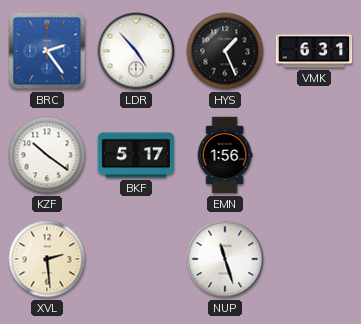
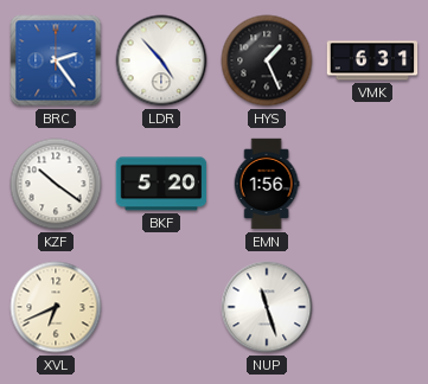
BKF: 5:17 -> 5:20
XVL: 2:29 -> 6:41
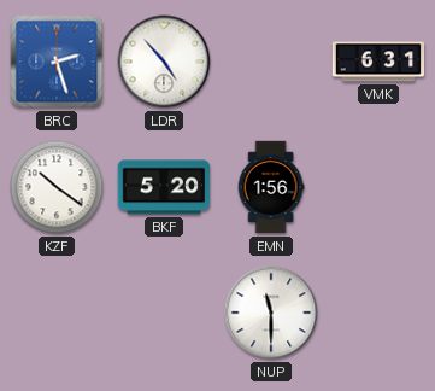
BRC: 2:24 -> 2:27
HYS: 1:26 -> none
XVL: 6:41 -> none
NUP: 11:27 -> 11:30
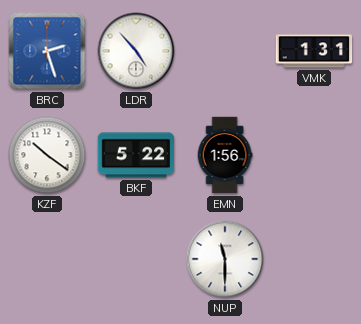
VMK: 6:31 -> 1:31
BKF: 5:20 -> 5:22
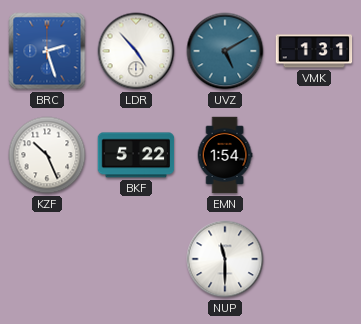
UVZ: none -> 5:10
KZF: 10:21 -> 10:26
EMN: 1:56 -> 1:54
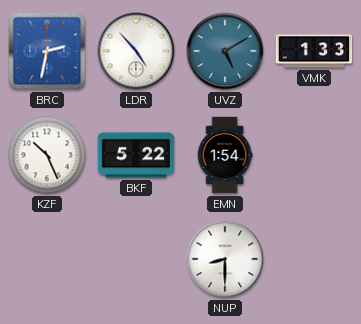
BRC: 2:27 -> 2:32
VMK: 1:31 -> 1:33
NUP: 11:30 -> 8:30
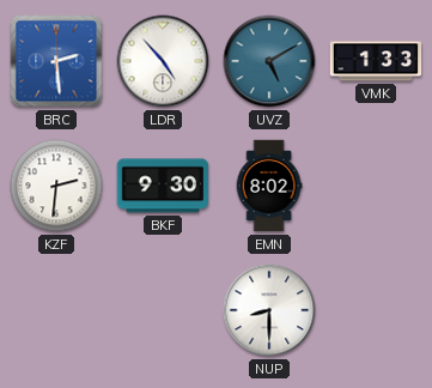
BRC: 2:32 -> 2:29
KZF: 10:26 -> 2:31
BKF: 5:22 -> 9:30
EMN: 1:54 -> 8:02
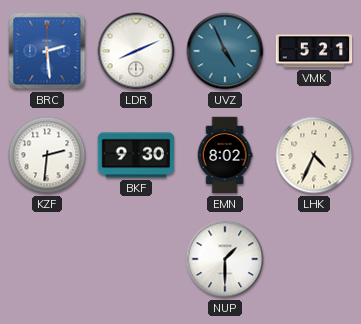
LDR: 4:53 -> 8:11
UVZ: 5:10 -> 4:56
VMK: 1:33 -> 5:21
LHK: none -> 4:34
NUP: 8:30 -> 1:30
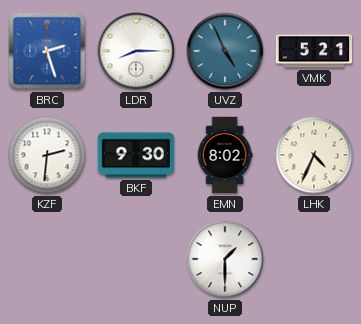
BRC: 2:29 -> 2:27
LDR: 8:11 -> 8:15
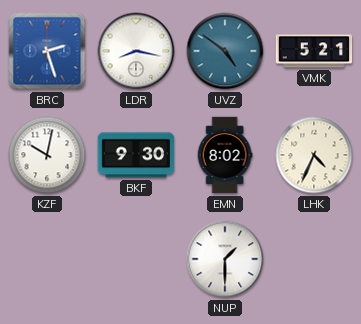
LDR: 8:15 -> 8:17
UVZ: 4:56 -> 4:51
KZF: 2:31 -> 10:02
